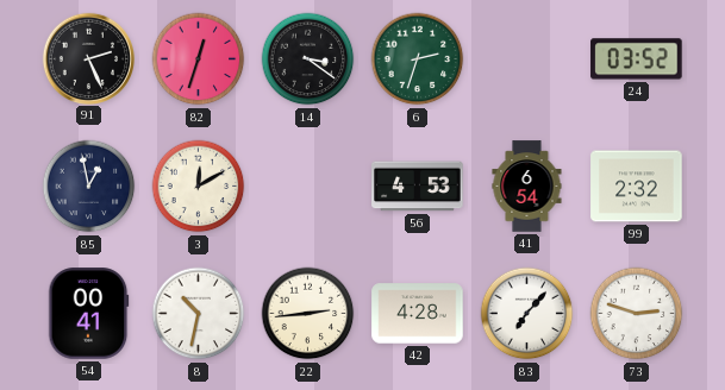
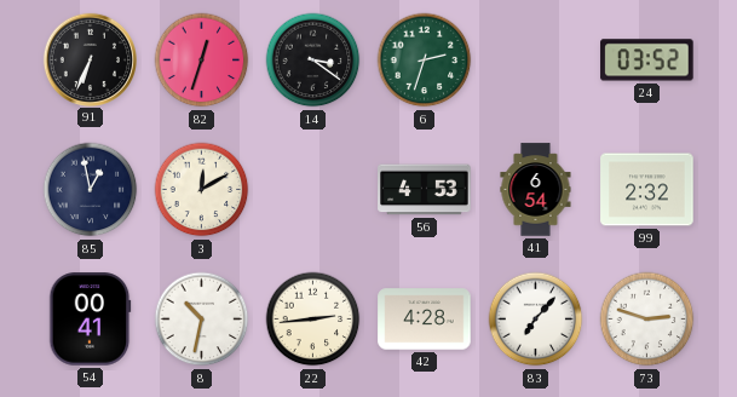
91: 2:26 -> 6:34
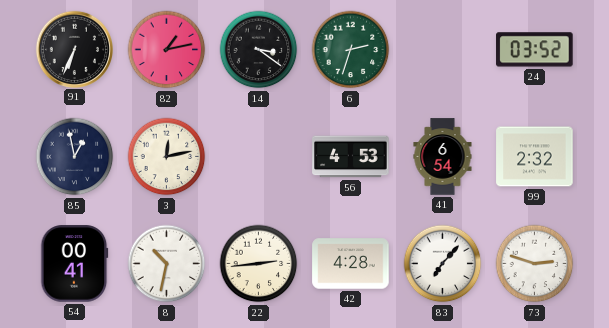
82: 12:33 -> 1:13
3: 12:10 -> 12:13
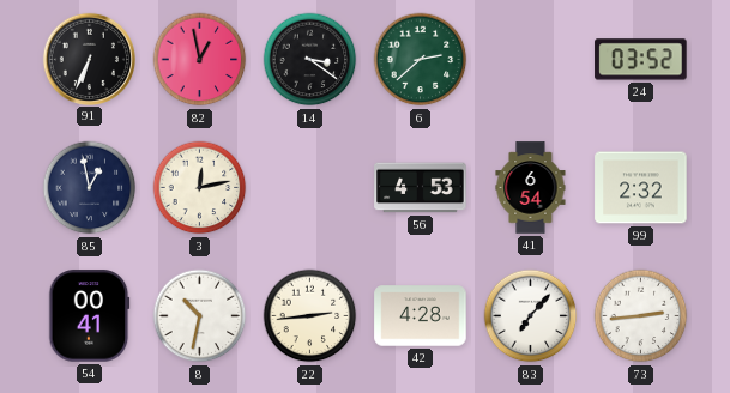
82: 1:13 -> 12:58
6: 2:33 -> 2:38
73: 2:48 -> 2:44
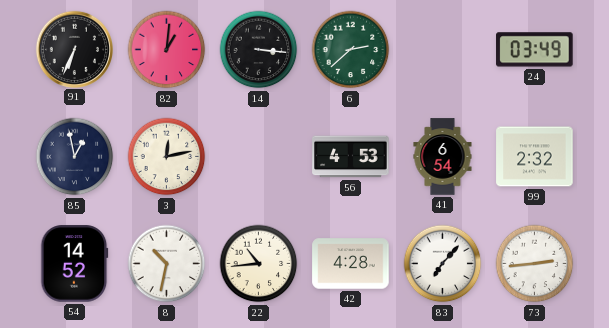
82: 12:58 -> 1:01
14: 3:21 -> 3:16
24: 03:52 -> 03:49
54: 00:41 -> 14:52
22: 2:44 -> 10:44
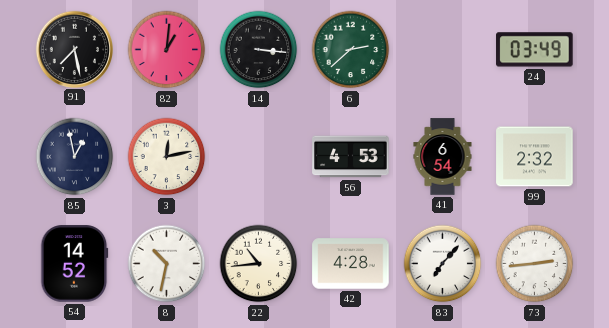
91: 6:34 -> 7:28
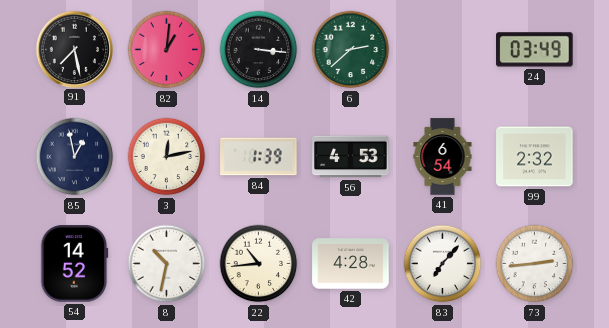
84: none -> 1:39
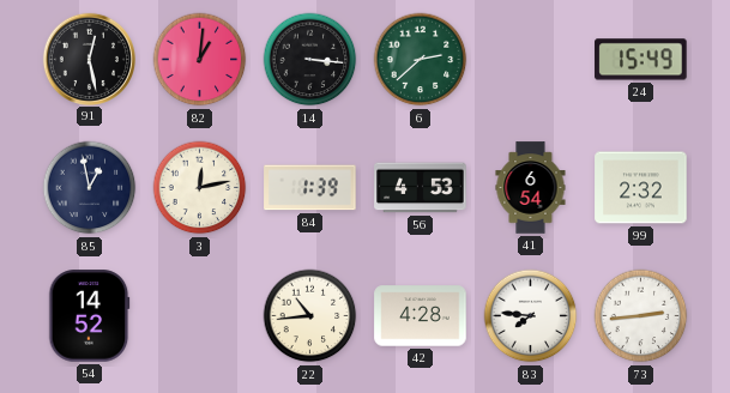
91: 7:28 -> 12:28
24: 03:49 -> 15:49
8: 10:32 -> none
83: 7:07 -> 7:46
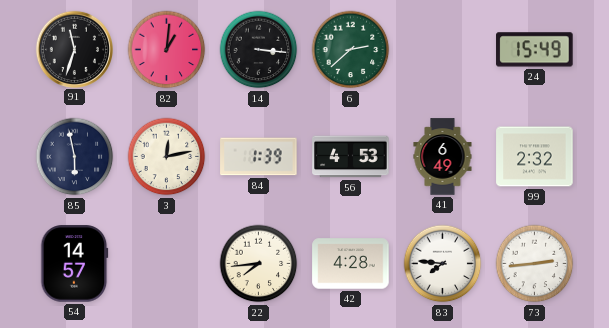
91: 12:28 -> 11:33
85: 12:58 -> 5:58
41: 6:54 -> 6:49
54: 14:52 -> 14:57
22: 10:44 -> 7:44
